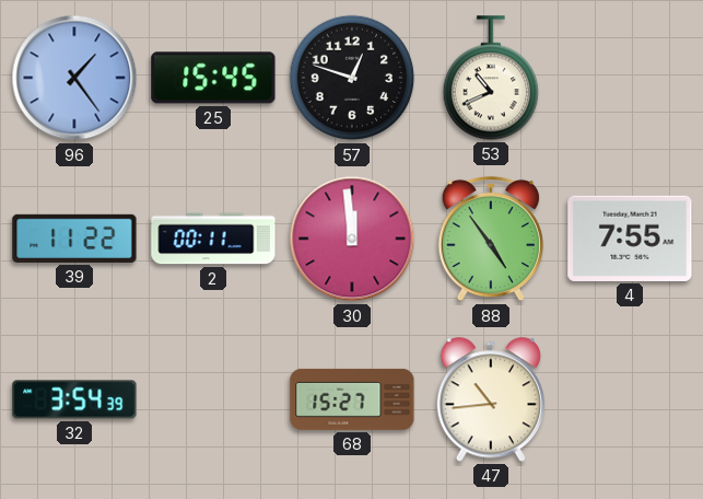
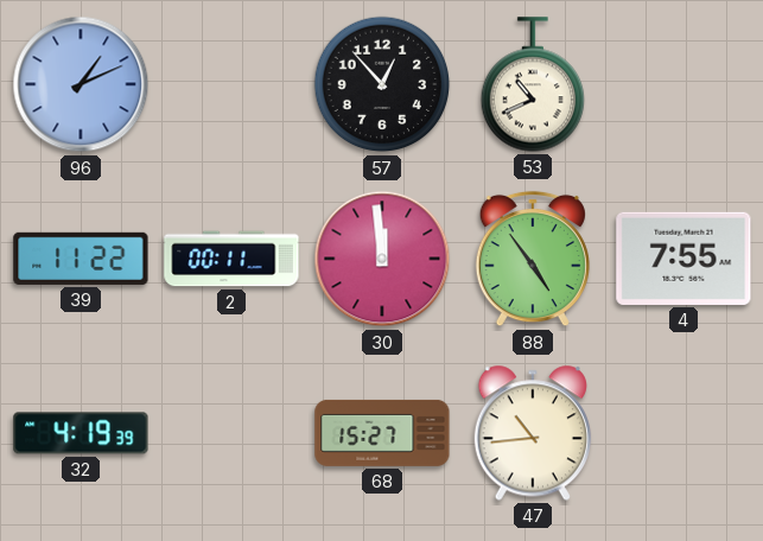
96: 1:24 -> 1:11
25: 15:45 -> none
57: 12:48 -> 12:53
32: 3:54 -> 4:19
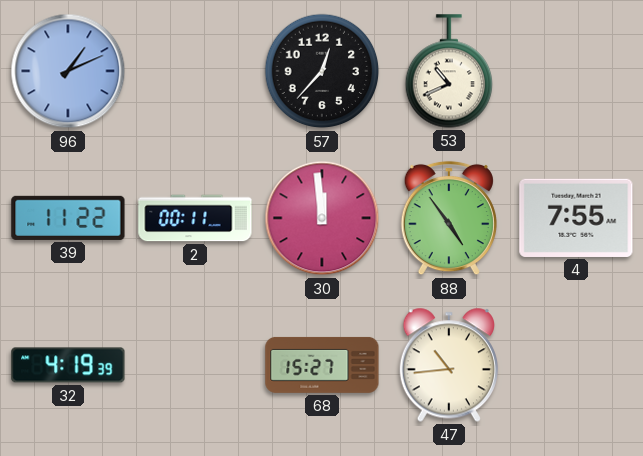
57: 12:53 -> 12:37
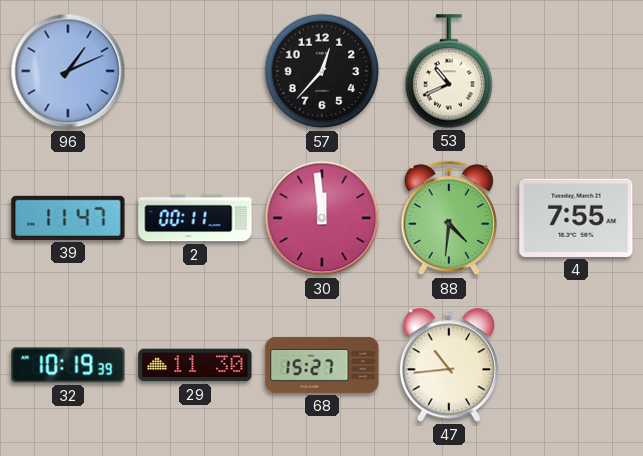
39: 11:22 -> 11:47
88: 4:54 -> 4:31
32: 4:19 -> 10:19
29: none -> 11:30
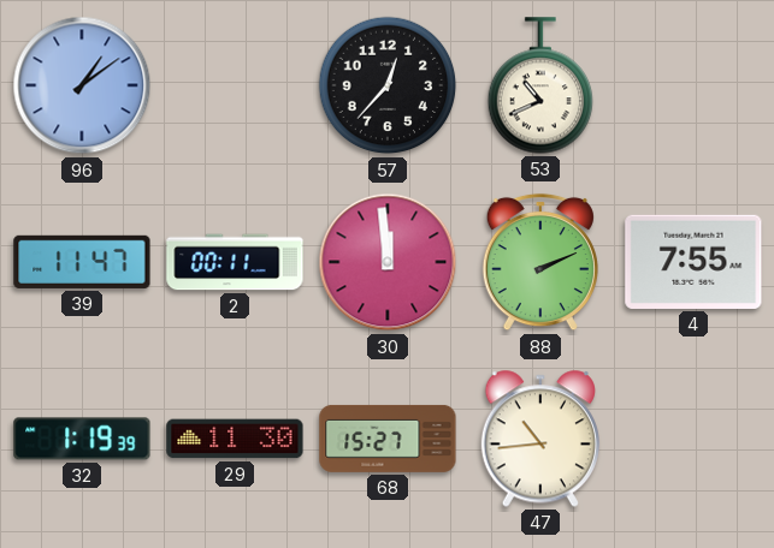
96: 1:11 -> 1:09
88: 4:31 -> 2:11
32: 10:19 -> 1:19
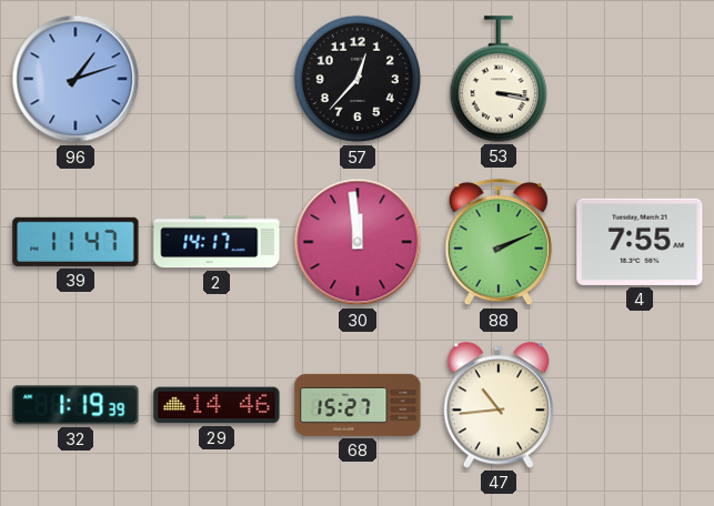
96: 1:09 -> 1:12
53: 10:41 -> 3:17
2: 00:11 -> 14:17
29: 11:30 -> 14:46
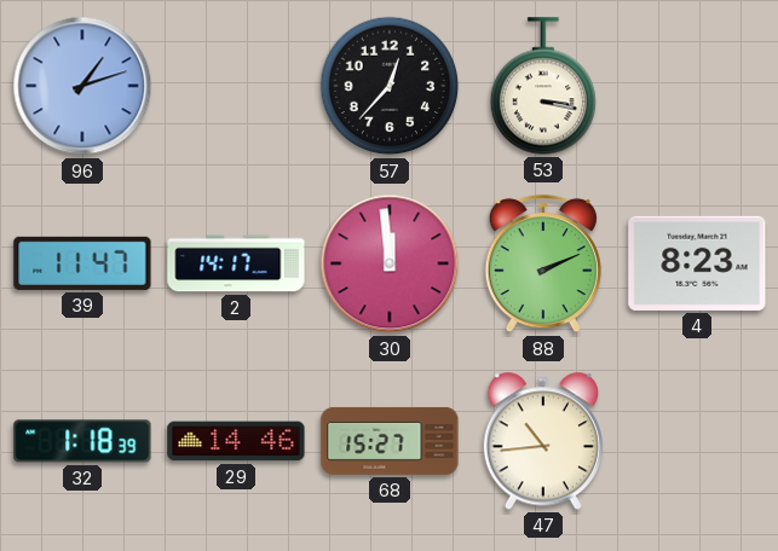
4: 7:55 -> 8:23
32: 1:19 -> 1:18
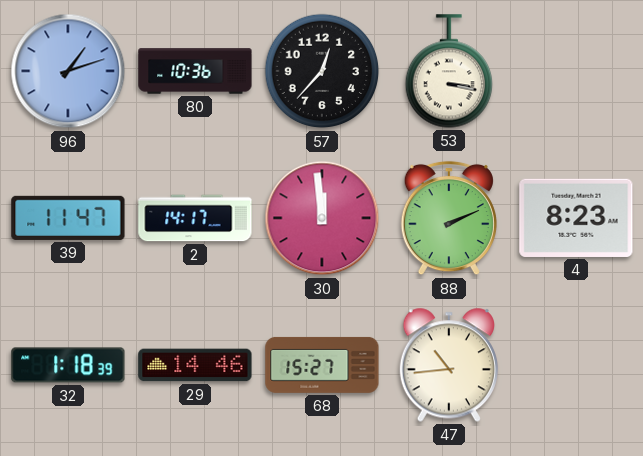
80: none -> 10:36
